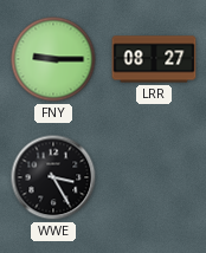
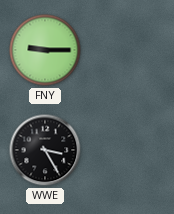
LRR: 08:27 -> none
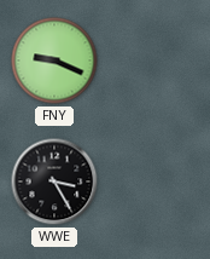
FNY: 9:15 -> 9:19
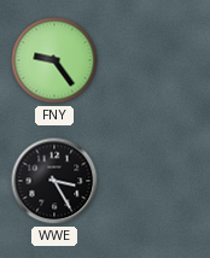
FNY: 9:19 -> 9:24
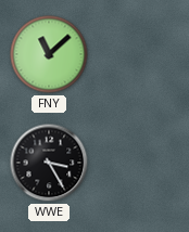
FNY: 9:24 -> 11:08
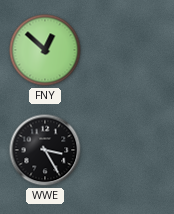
FNY: 11:08 -> 12:52
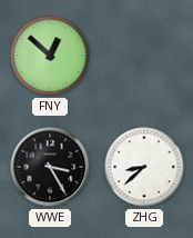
ZHG: none -> 8:38
